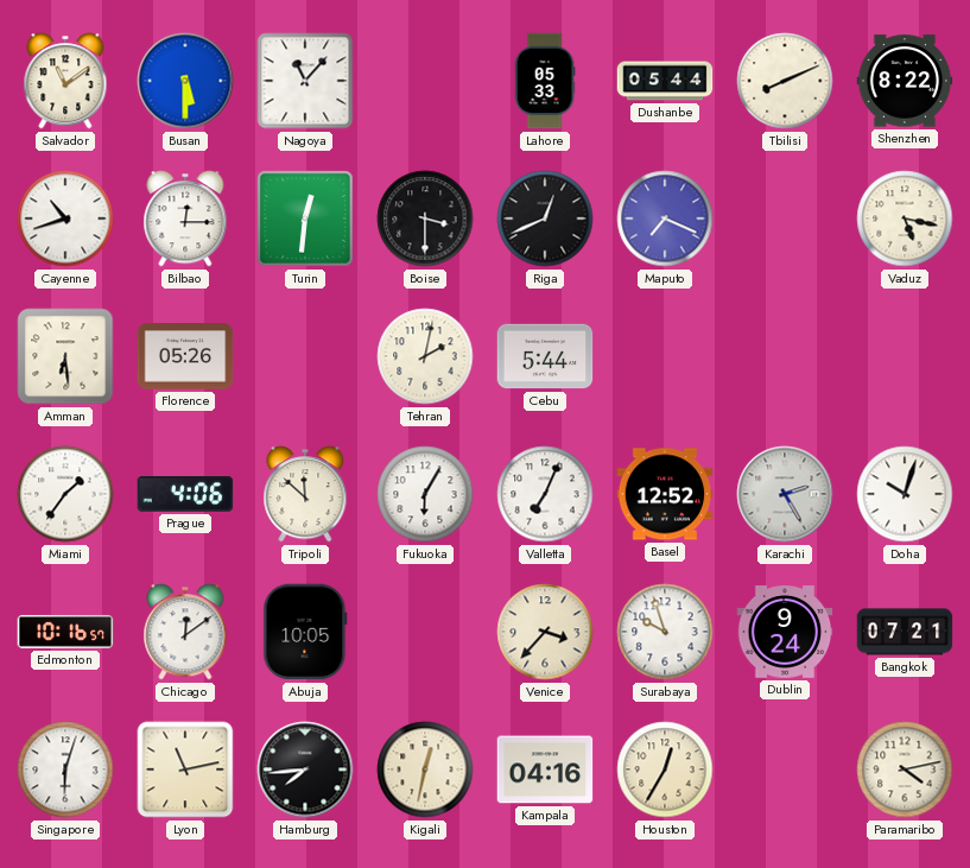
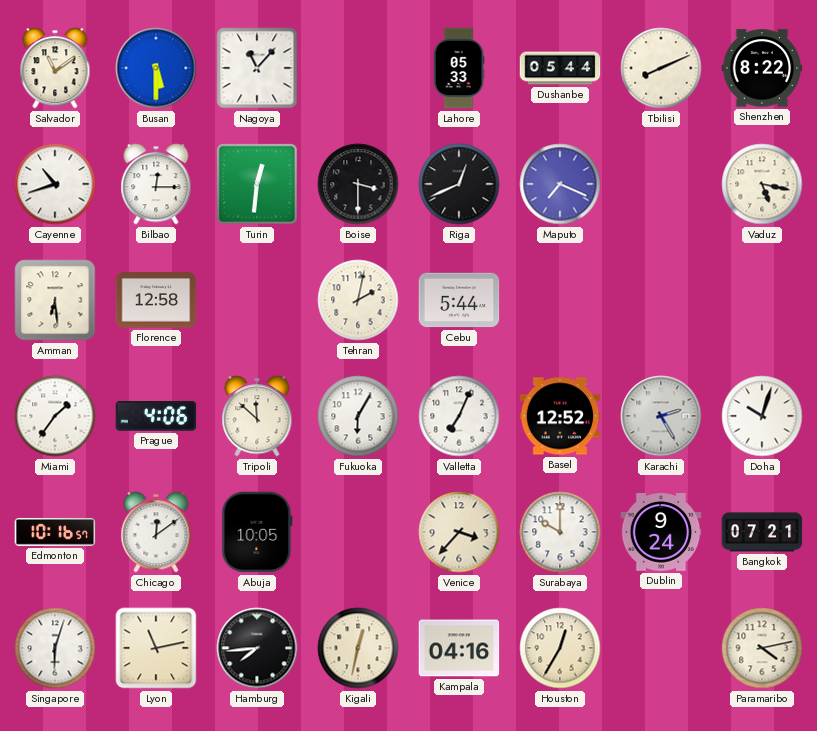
Florence: 05:26 -> 12:58
Surabaya: 9:57 -> 10:00
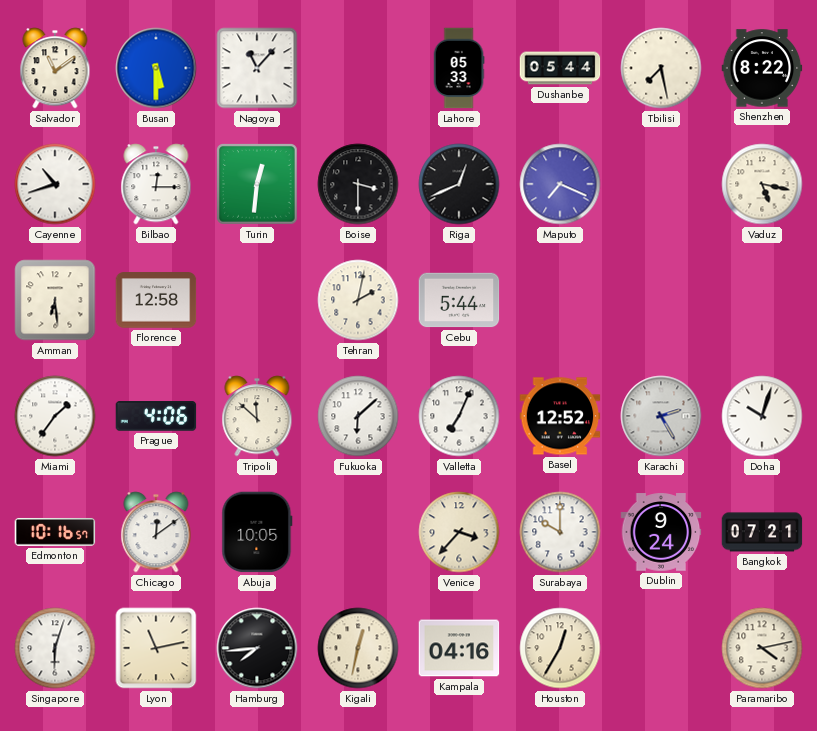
Tbilisi: 8:11 -> 7:28
Fukuoka: 6:05 -> 6:08
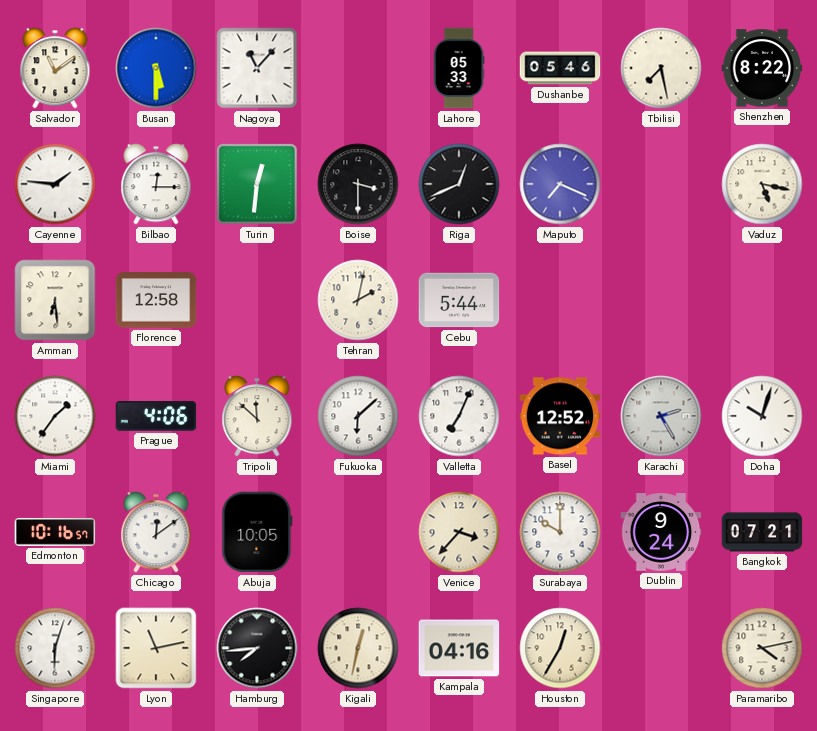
Dushanbe: 05:44 -> 05:46
Cayenne: 10:42 -> 1:46
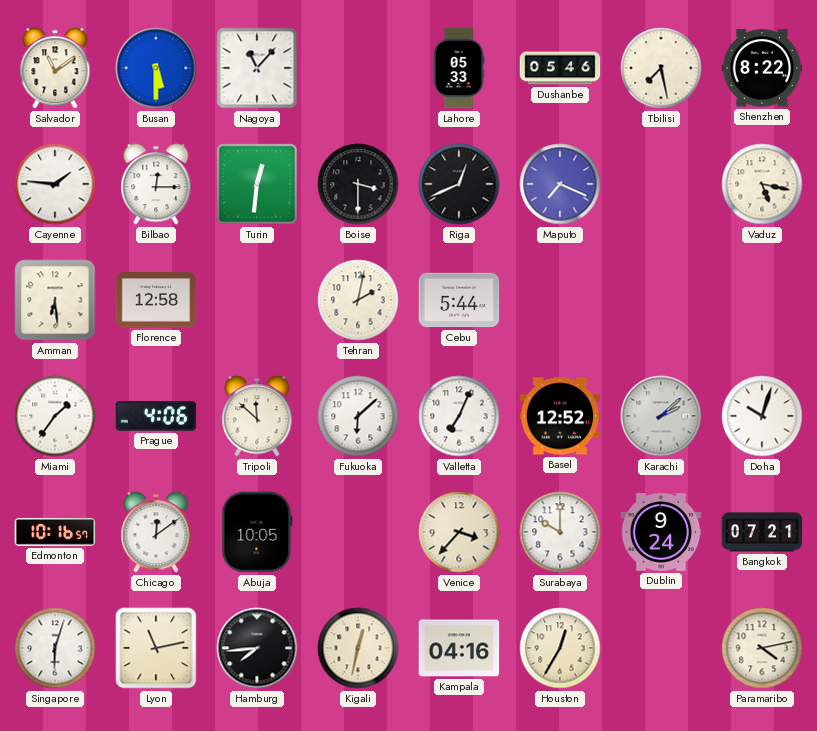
Karachi: 2:25 -> 2:08
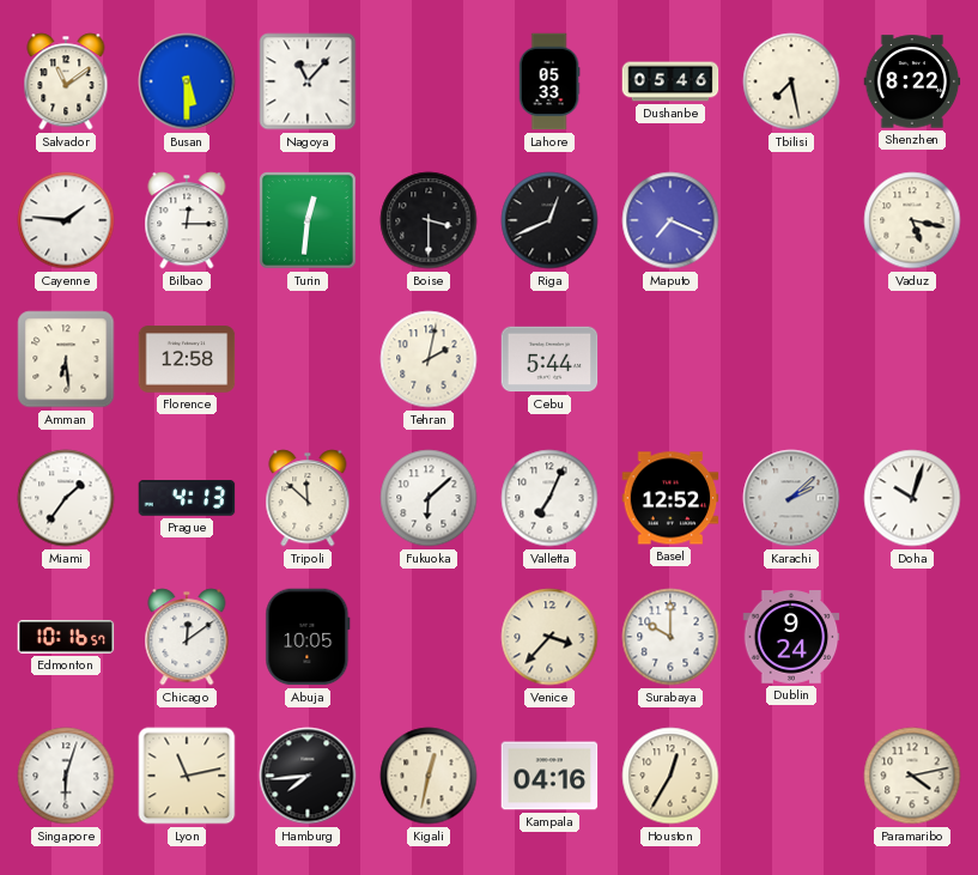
Prague: 4:06 -> 4:13
Bangkok: 07:21 -> none
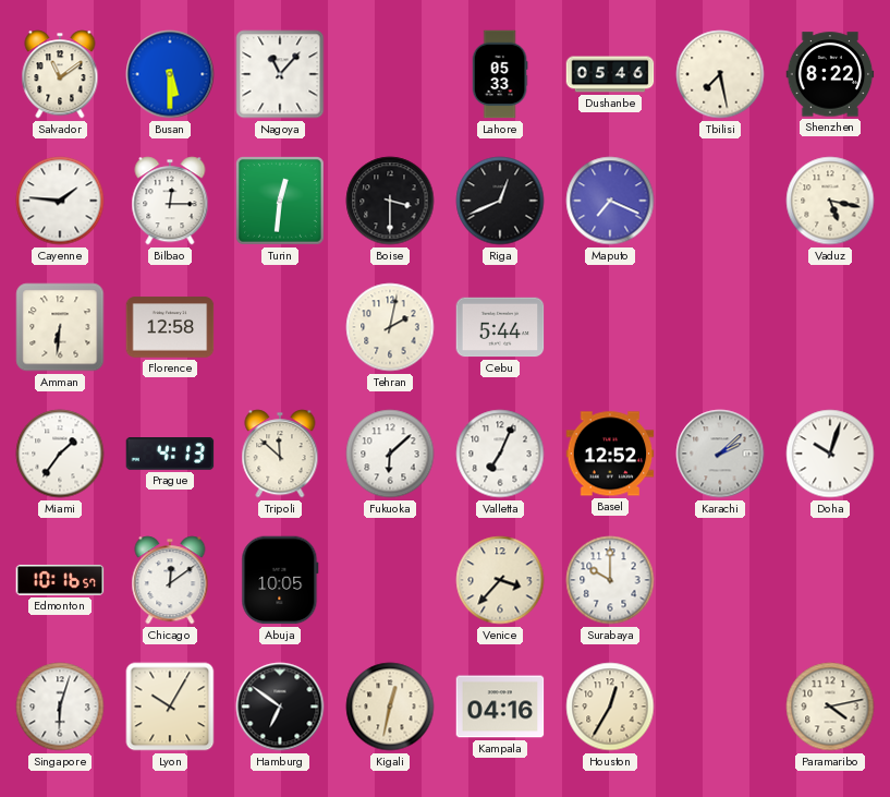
Amman: 6:29 -> 6:31
Dublin: 9:24 -> none
Lyon: 11:13 -> 10:05
Hamburg: 7:44 -> 6:51
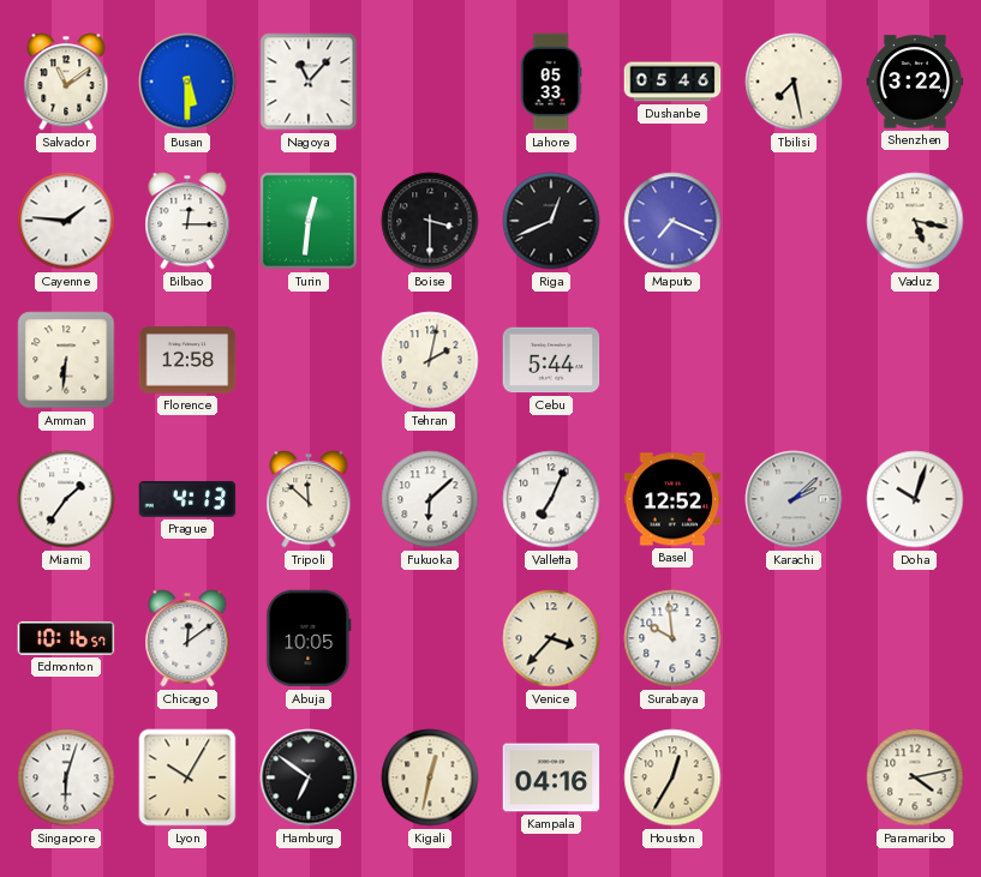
Shenzhen: 8:22 -> 3:22
Surabaya: 10:00 -> 9:59
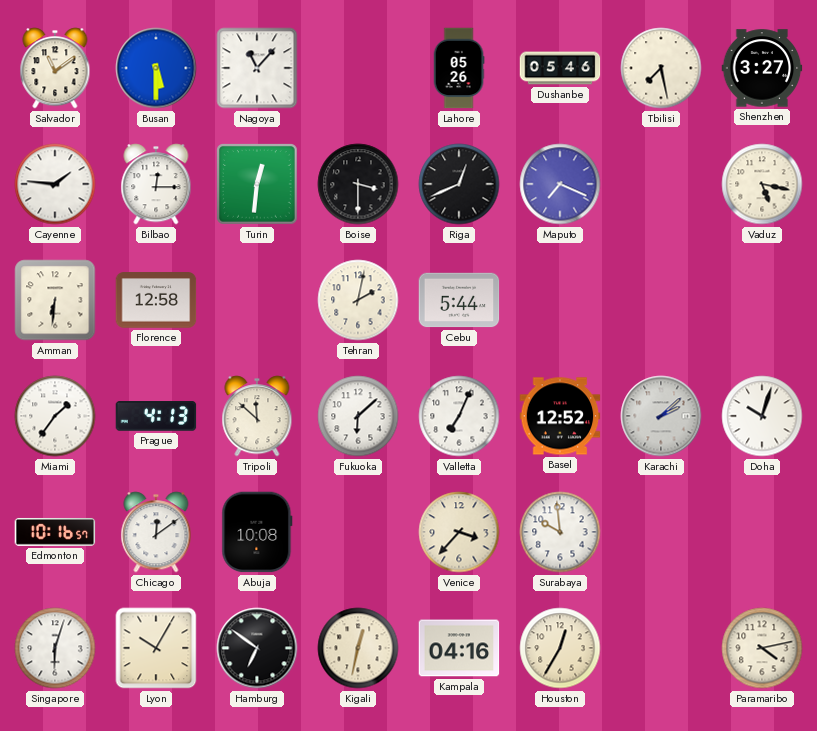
Lahore: 05:33 -> 05:26
Shenzhen: 3:22 -> 3:27
Abuja: 10:05 -> 10:08
